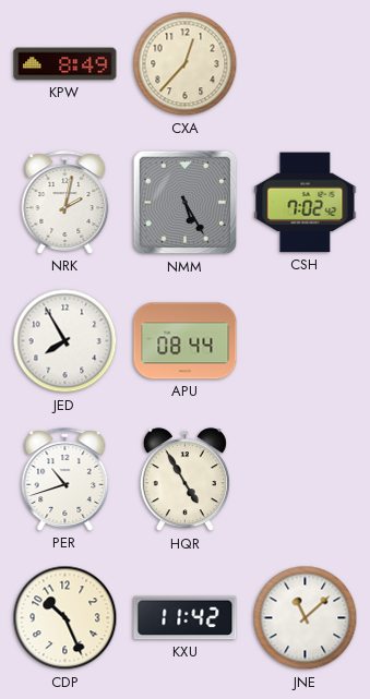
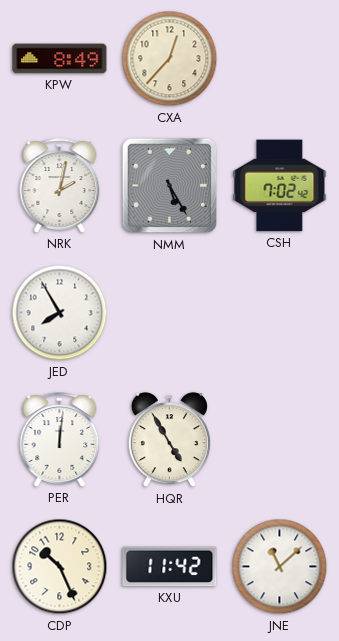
APU: 08:44 -> none
PER: 10:42 -> 12:01
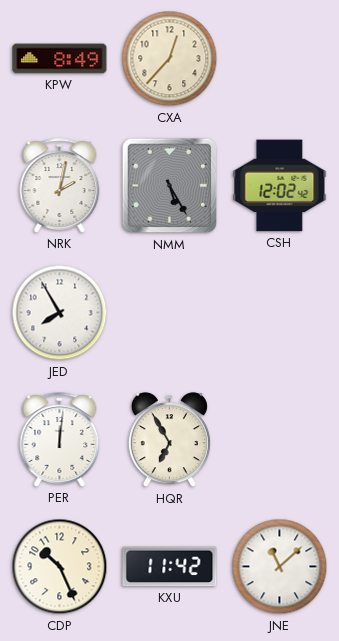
CSH: 7:02 -> 12:02
HQR: 4:55 -> 6:55
